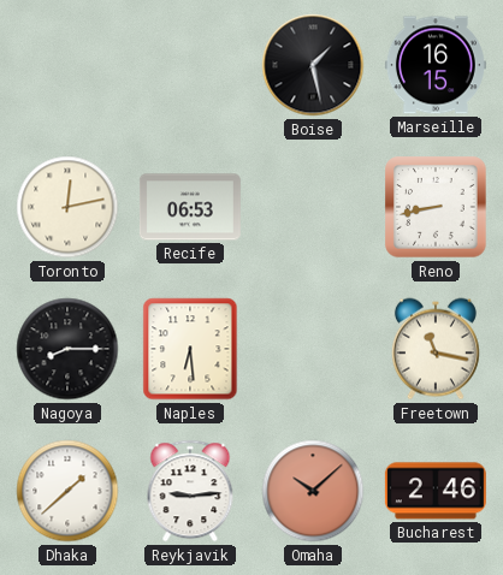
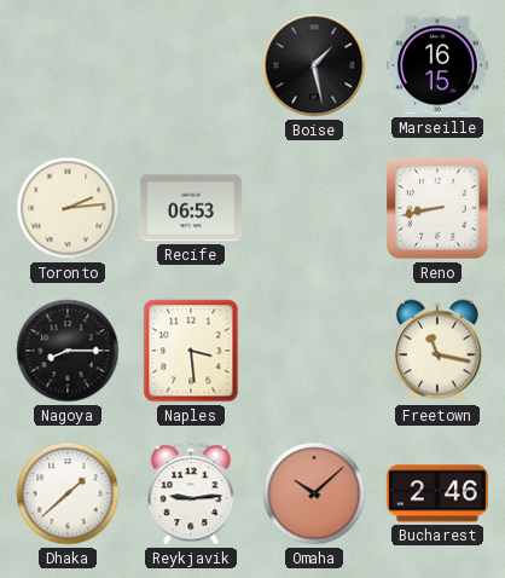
Toronto: 12:13 -> 2:14
Naples: 6:29 -> 3:29
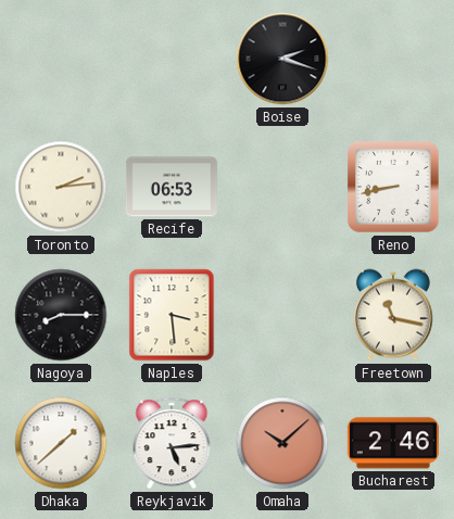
Boise: 1:28 -> 2:18
Marseille: 16:15 -> none
Reykjavik: 9:14 -> 5:14
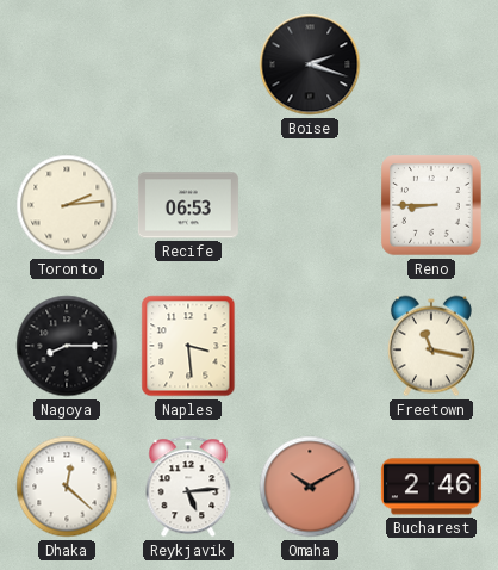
Reno: 8:43 -> 8:45
Dhaka: 1:38 -> 12:22
Omaha: 10:08 -> 10:10
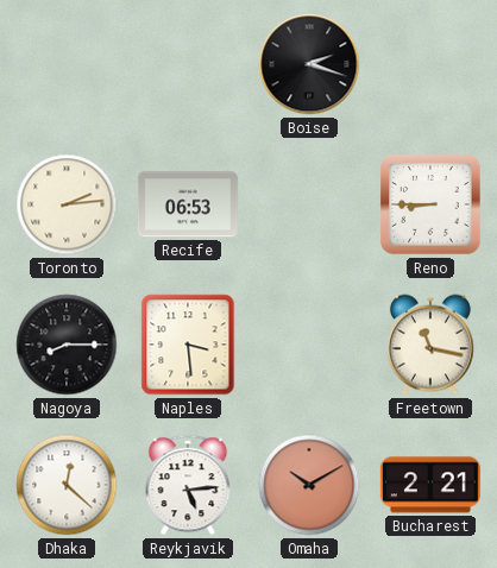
Bucharest: 2:46 -> 2:21
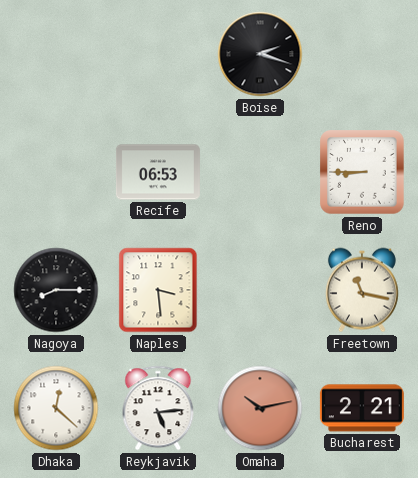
Toronto: 2:14 -> none
Omaha: 10:10 -> 10:13
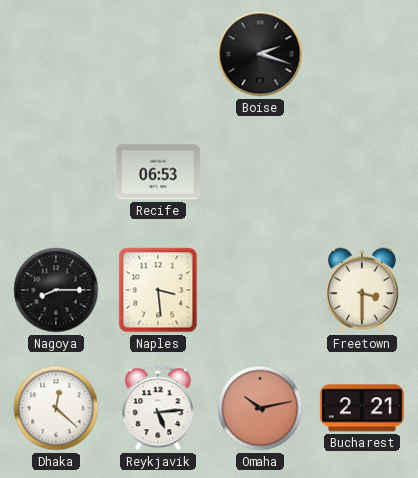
Reno: 8:45 -> none
Freetown: 11:17 -> 3:30
